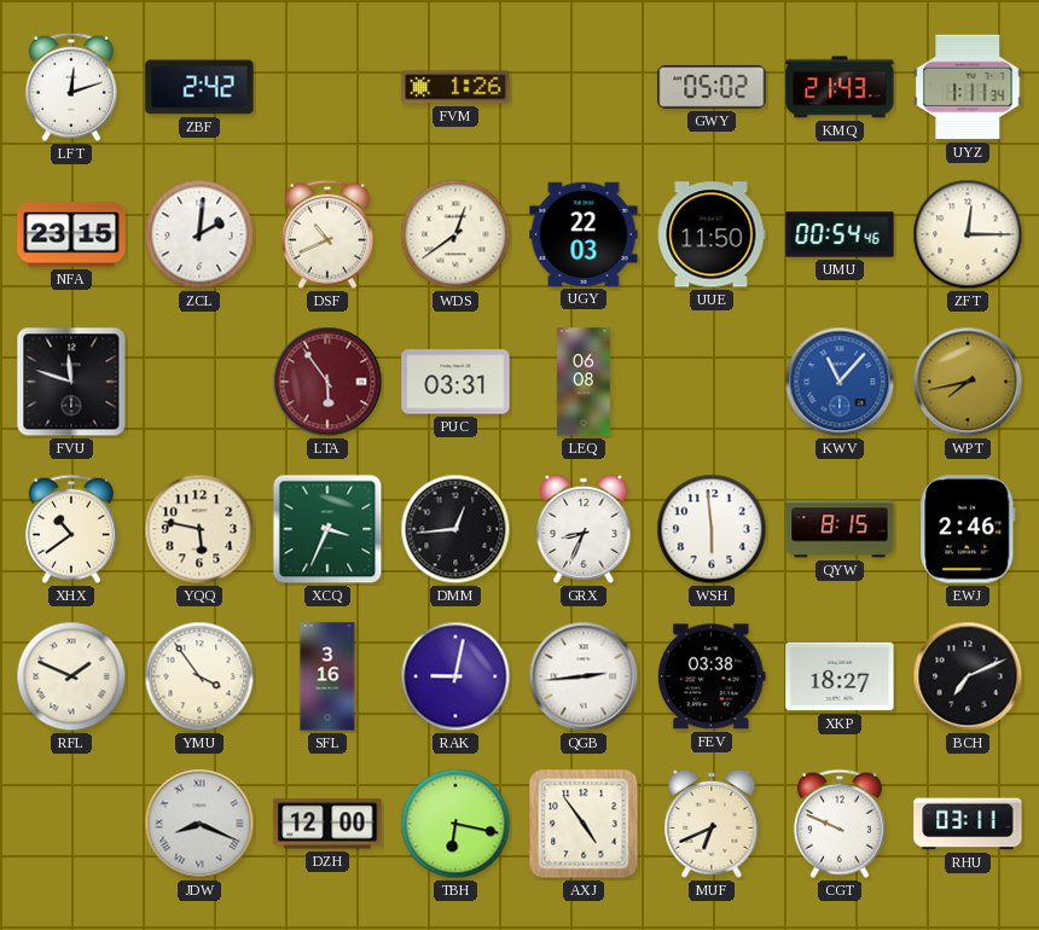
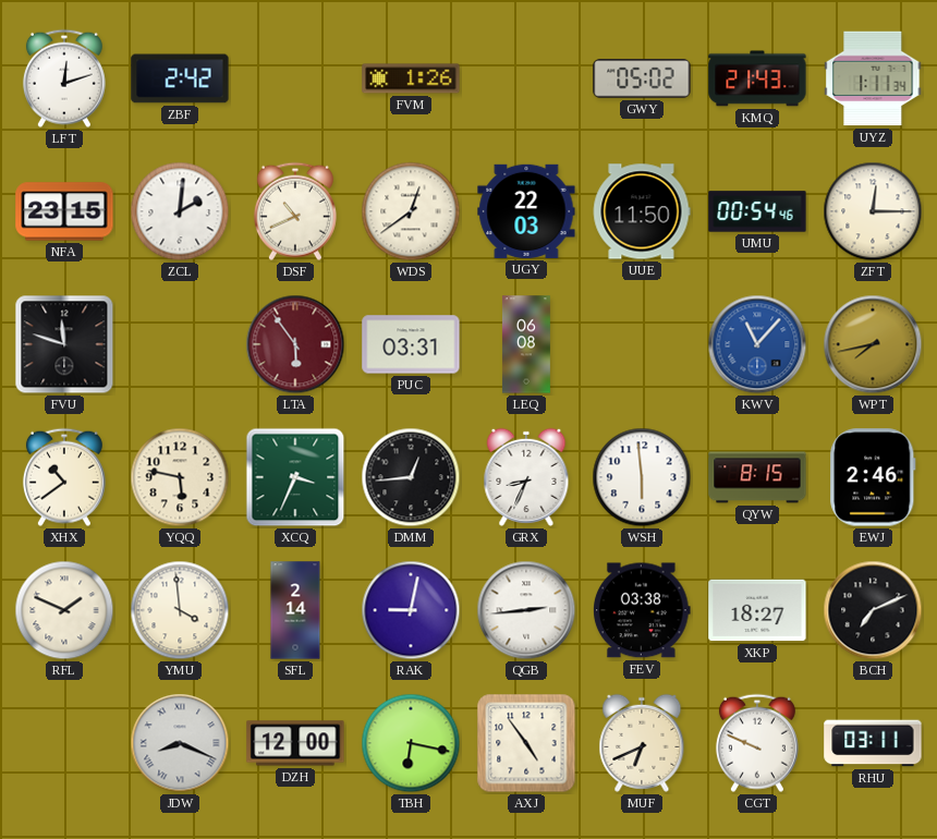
YMU: 3:54 -> 3:59
SFL: 3:16 -> 2:14
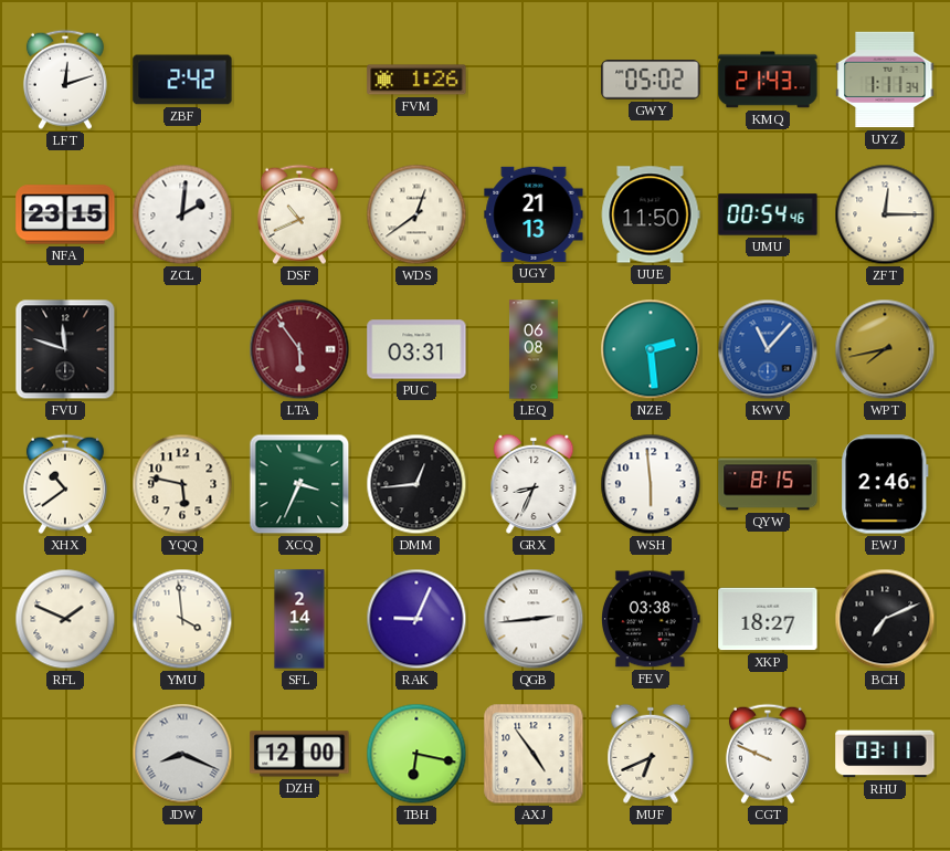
UGY: 22:03 -> 21:13
NZE: none -> 2:29
RAK: 9:02 -> 9:04
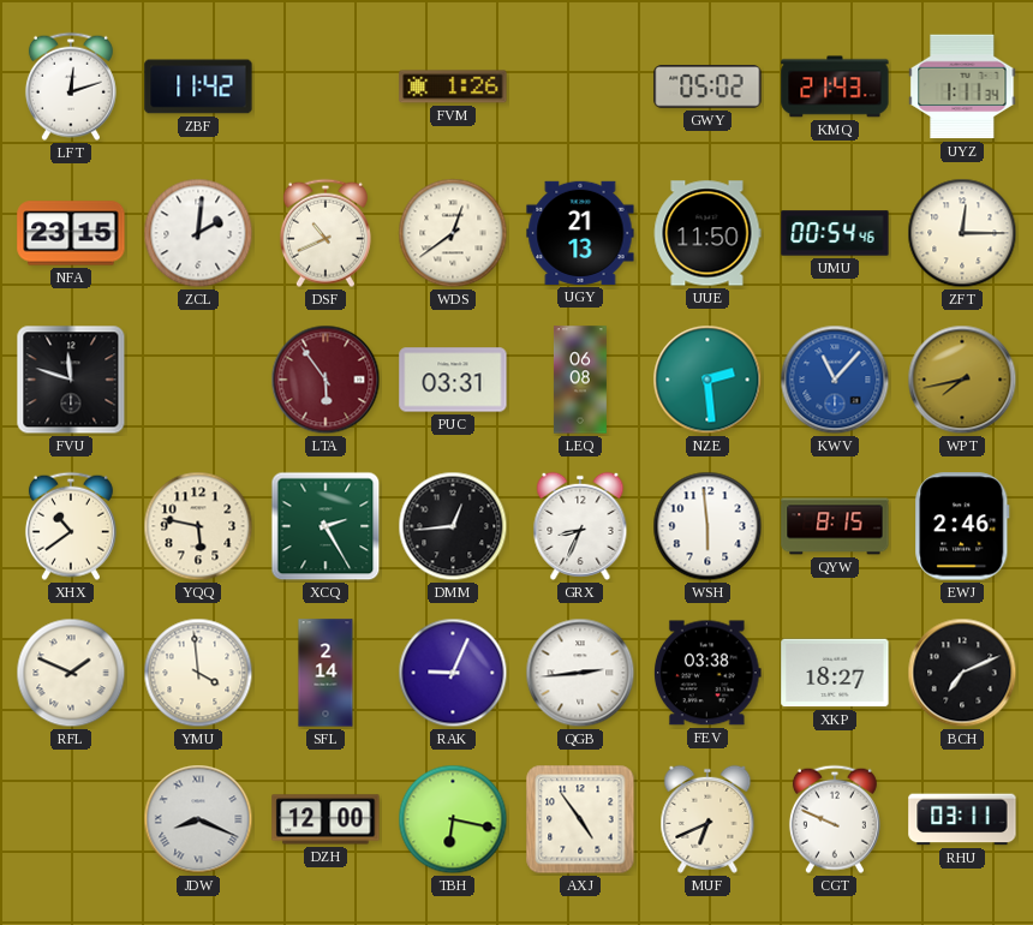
ZBF: 2:42 -> 11:42
XCQ: 3:34 -> 2:25
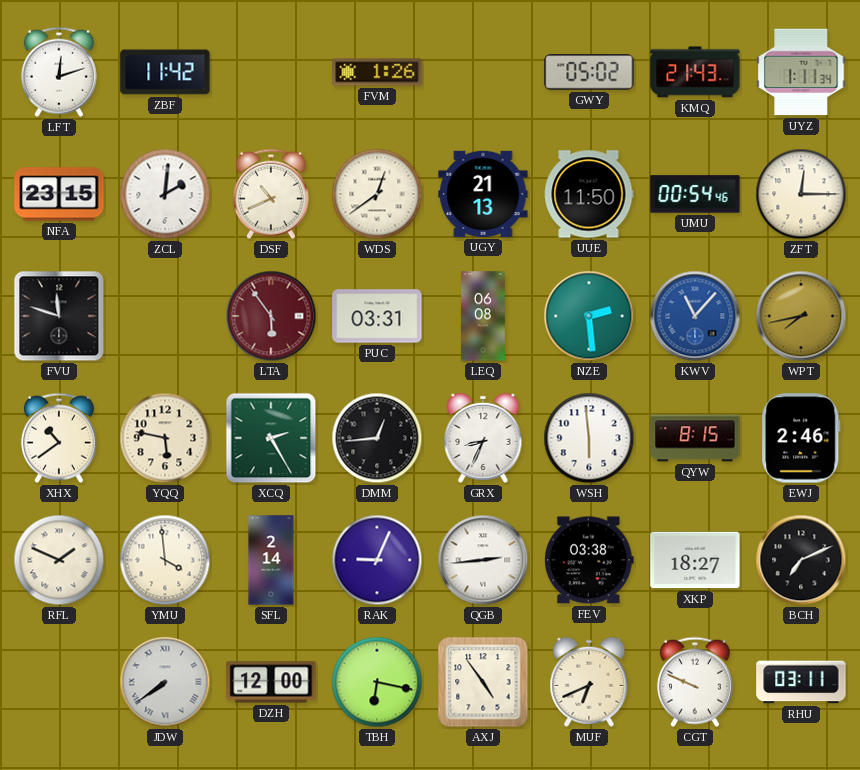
JDW: 8:19 -> 7:39
